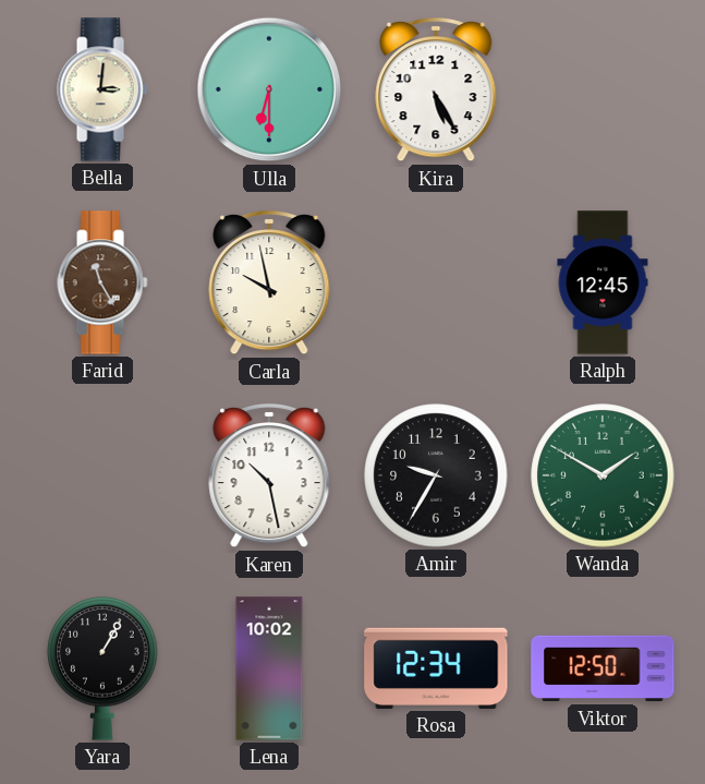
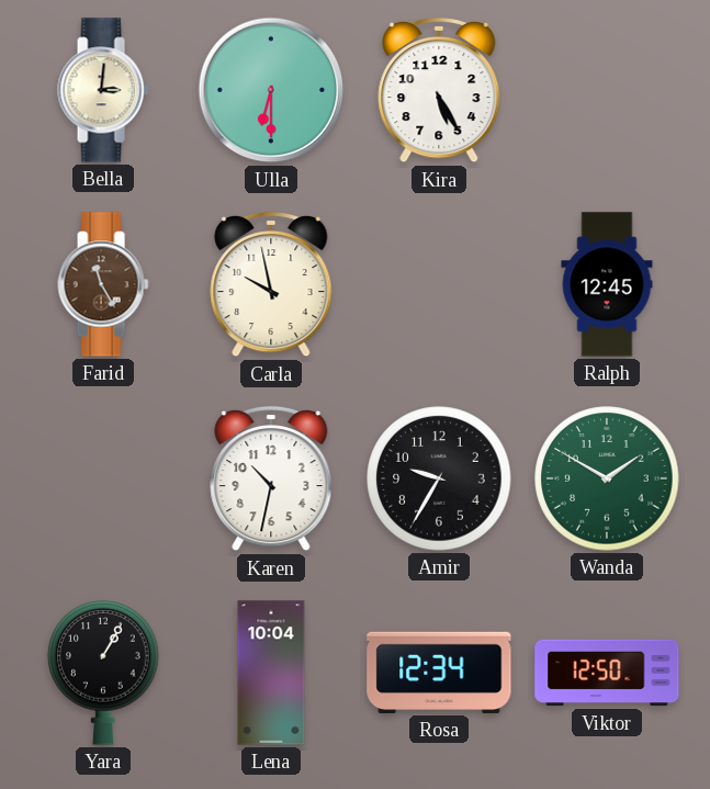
Karen: 10:28 -> 10:32
Lena: 10:02 -> 10:04
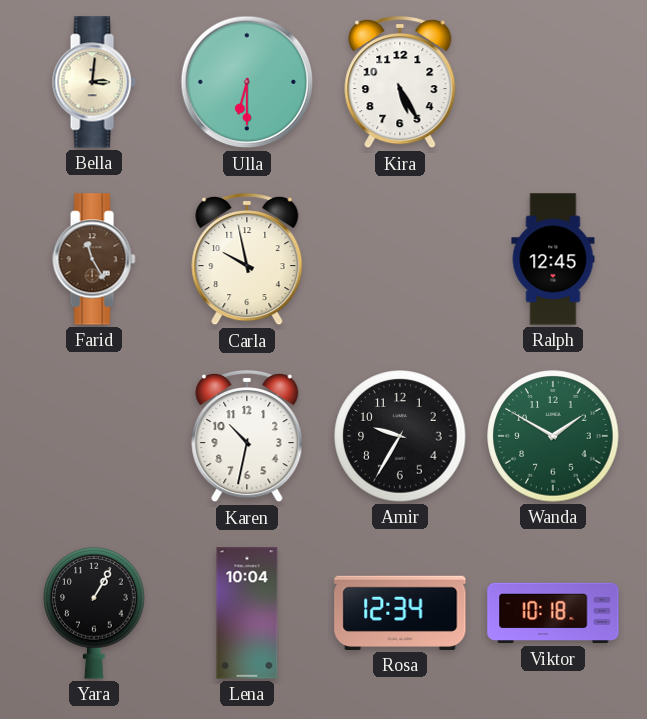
Viktor: 12:50 -> 10:18
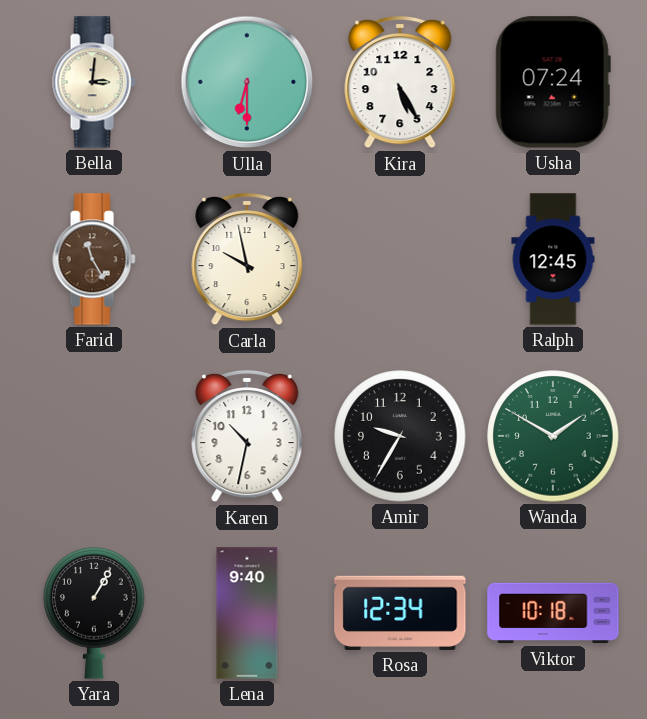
Usha: none -> 07:24
Lena: 10:04 -> 9:40
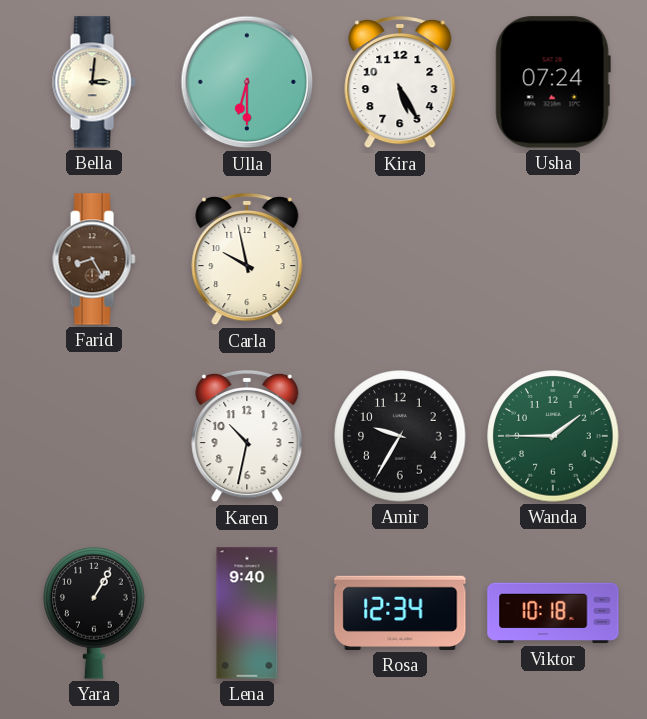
Farid: 11:25 -> 8:25
Ralph: 12:45 -> none
Wanda: 1:50 -> 1:45
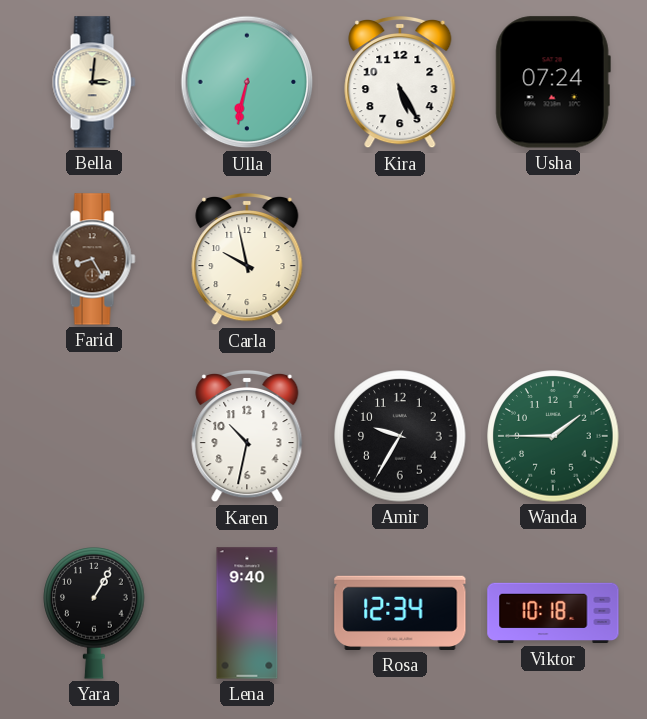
Ulla: 6:30 -> 6:32
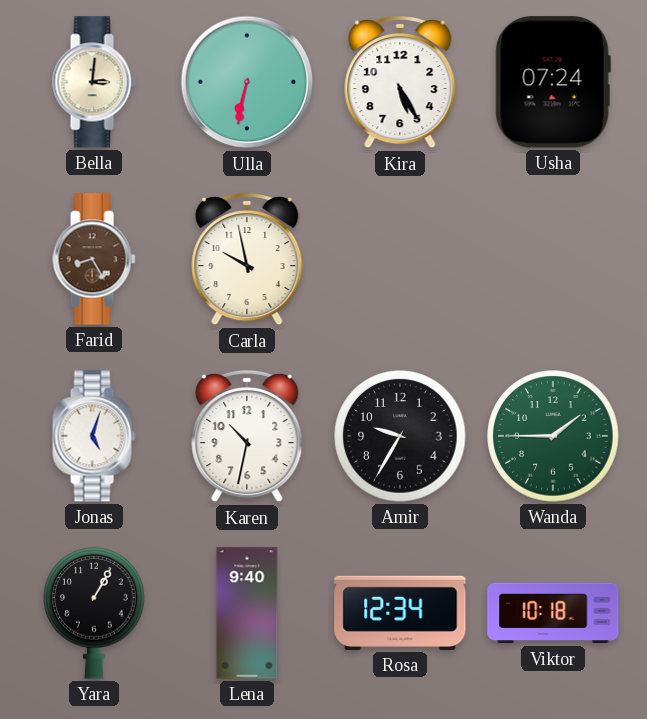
Jonas: none -> 5:03
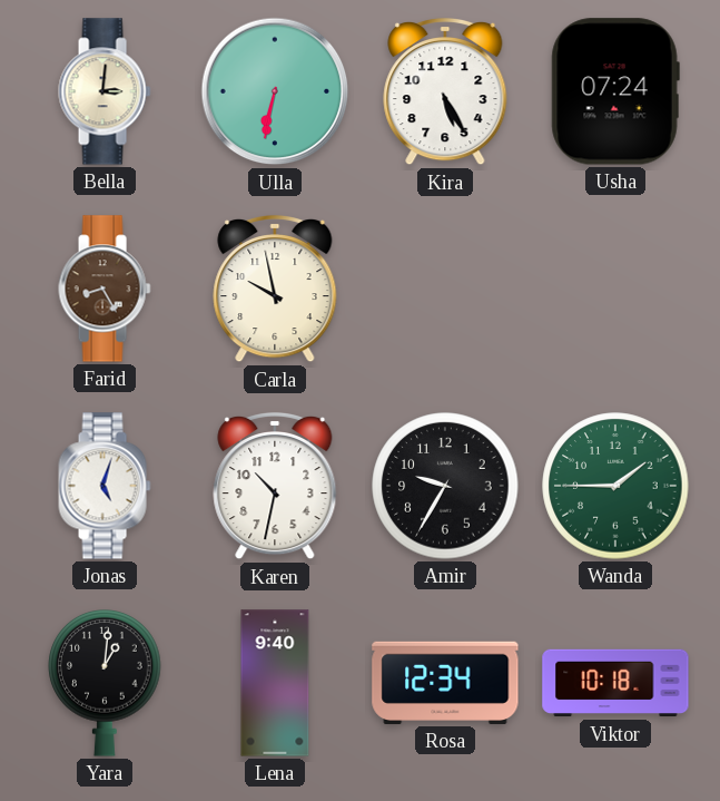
Yara: 1:05 -> 1:01
